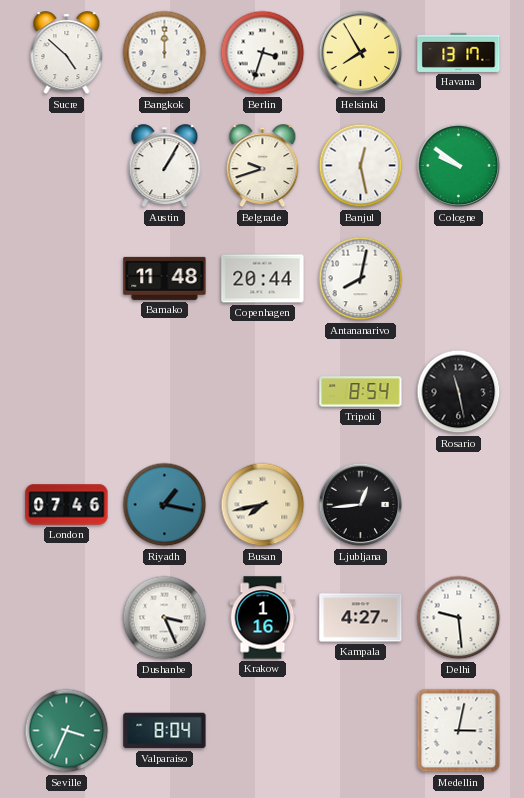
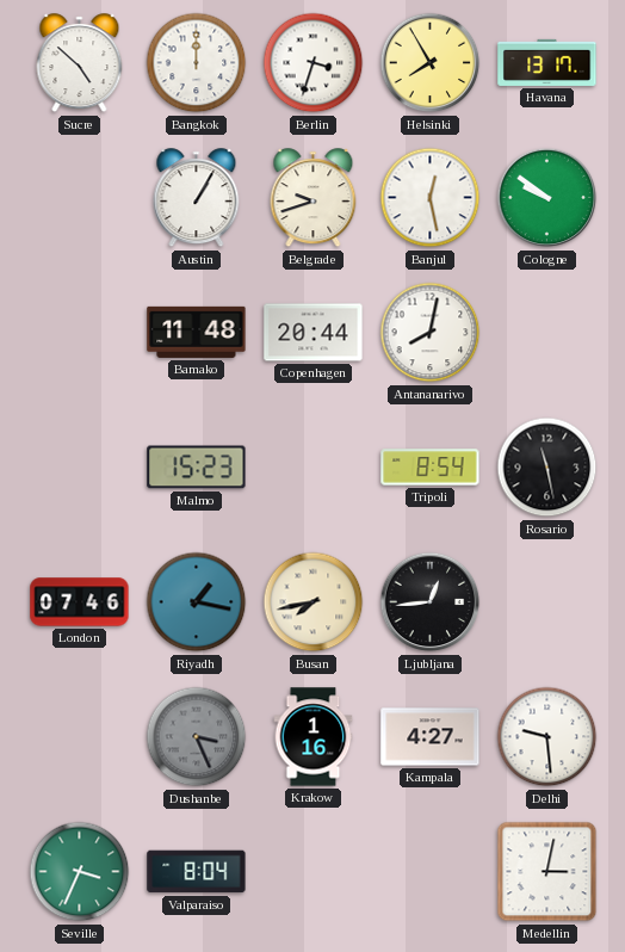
Malmo: none -> 15:23
Dushanbe dial: white -> grey
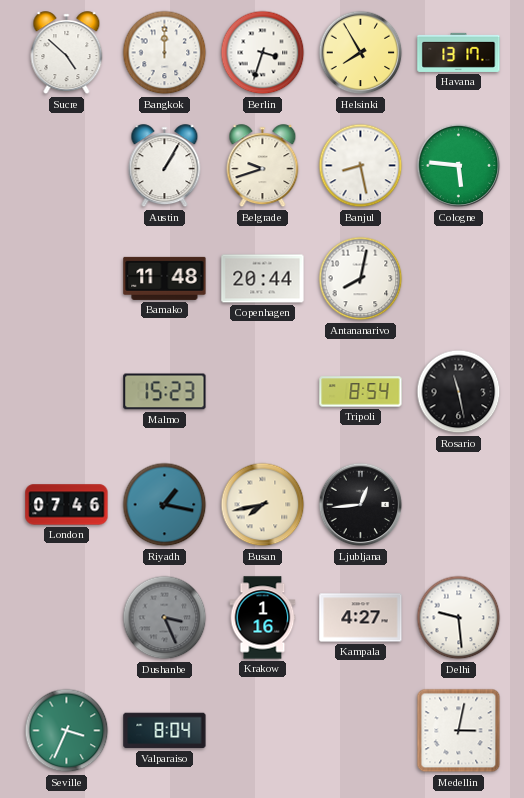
Banjul: 12:28 -> 8:28
Cologne: 9:51 -> 5:46
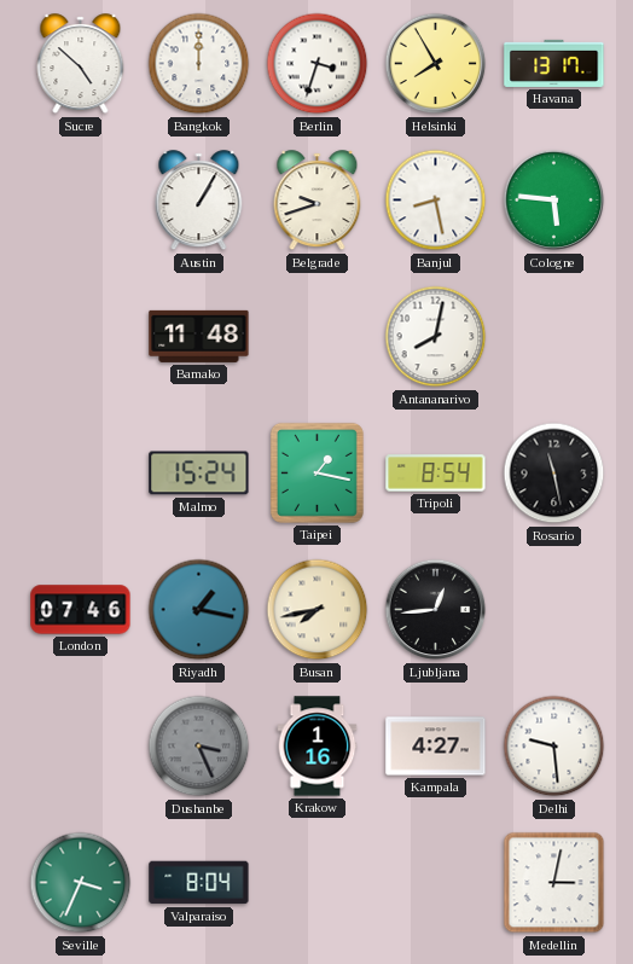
Copenhagen: 20:44 -> none
Malmo: 15:23 -> 15:24
Taipei: none -> 1:17
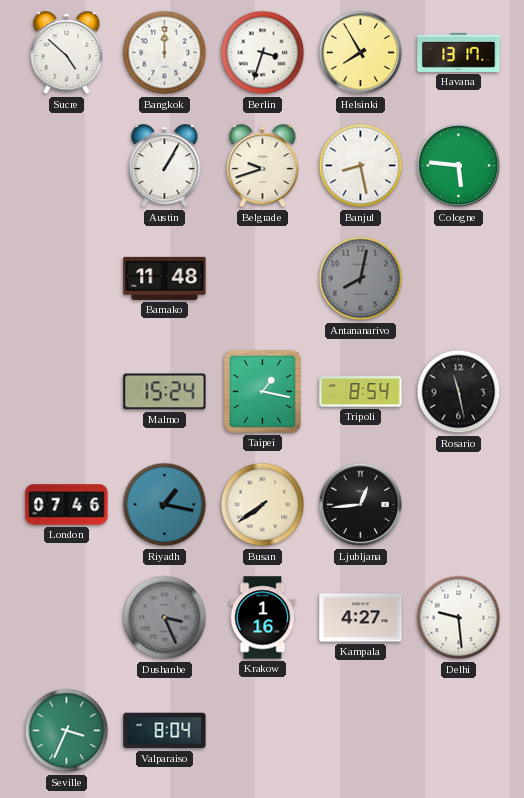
Antananarivo dial: white -> grey
Busan: 7:43 -> 7:39
Medellin: 3:02 -> none
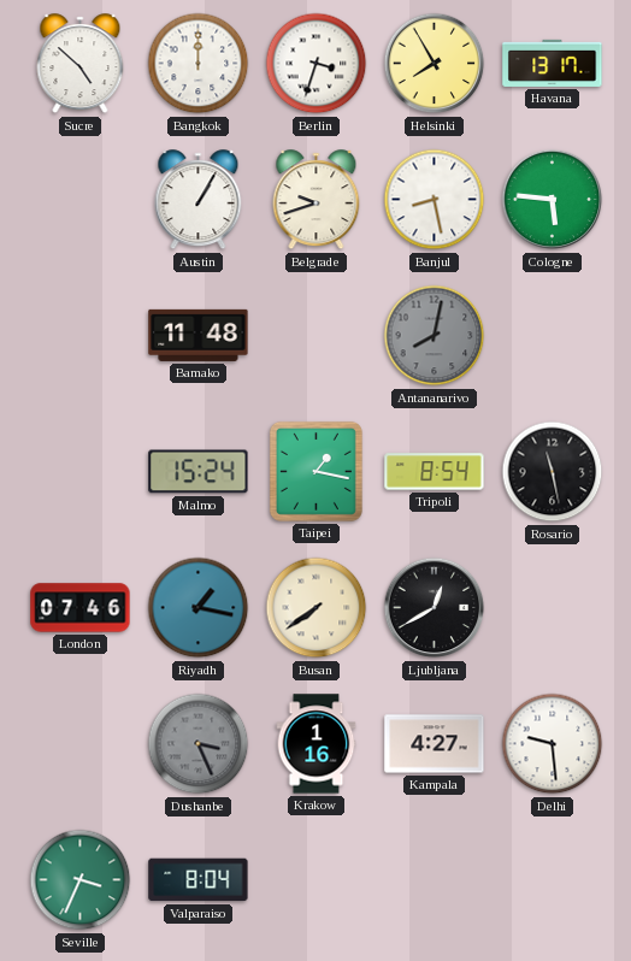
Ljubljana: 12:44 -> 12:40
